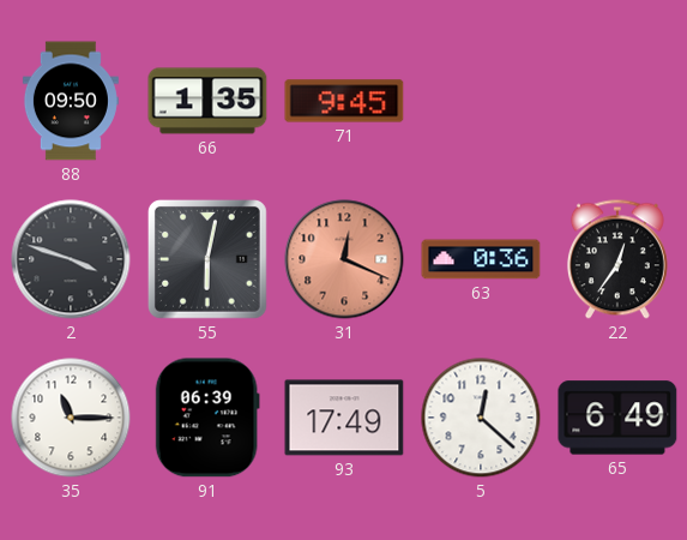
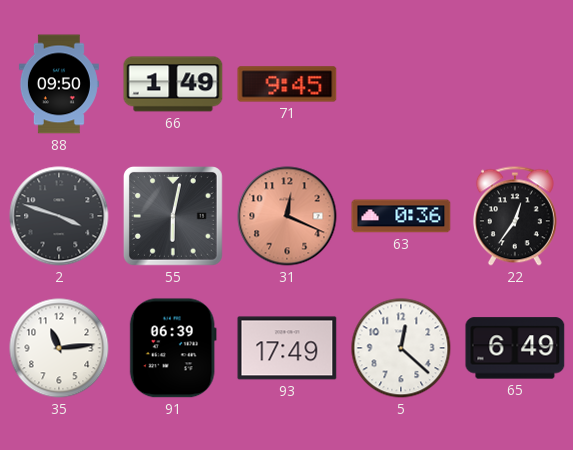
66: 1:35 -> 1:49
35: 11:15 -> 11:14
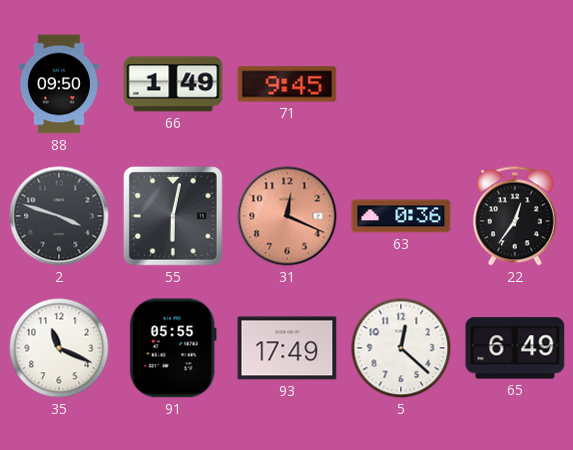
35: 11:14 -> 11:19
91: 06:39 -> 05:55
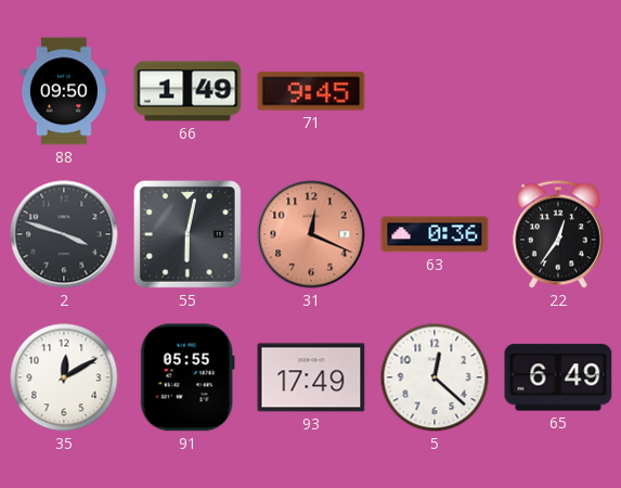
35: 11:19 -> 12:10
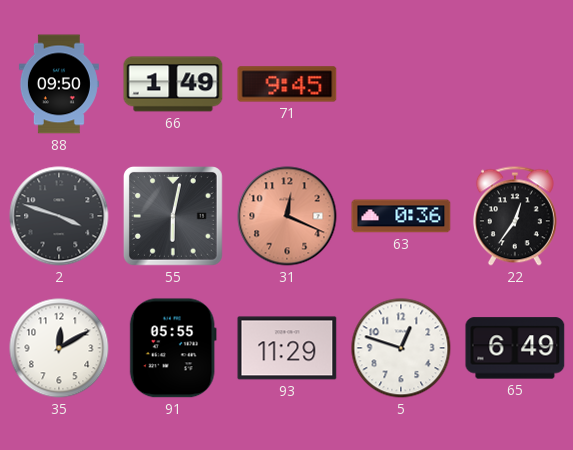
93: 17:49 -> 11:29
5: 12:22 -> 12:48
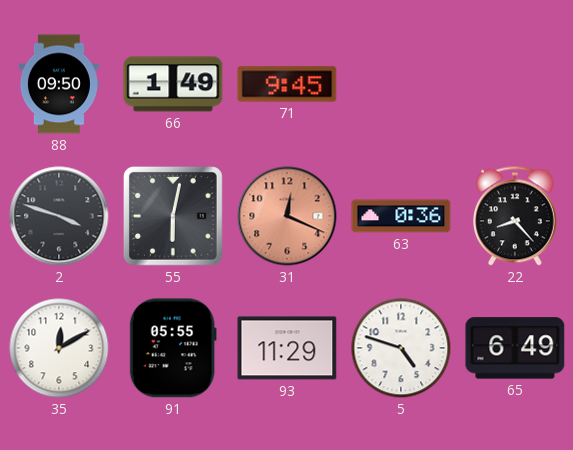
22: 12:36 -> 8:23
5: 12:48 -> 4:48
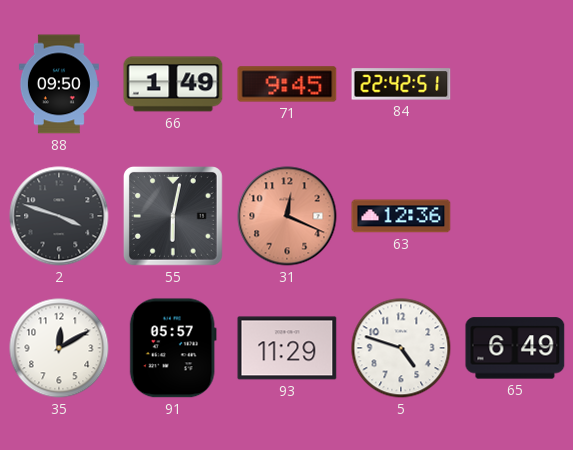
84: none -> 22:42
63: 0:36 -> 12:36
22: 8:23 -> none
91: 05:55 -> 05:57
